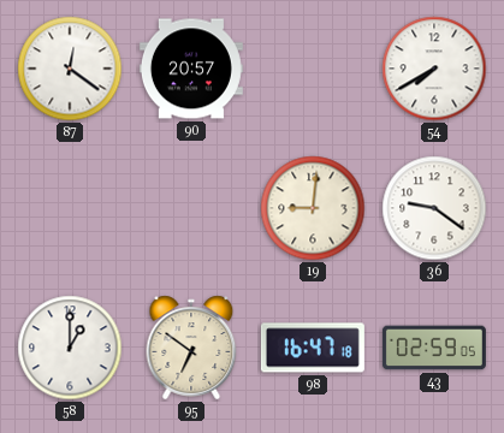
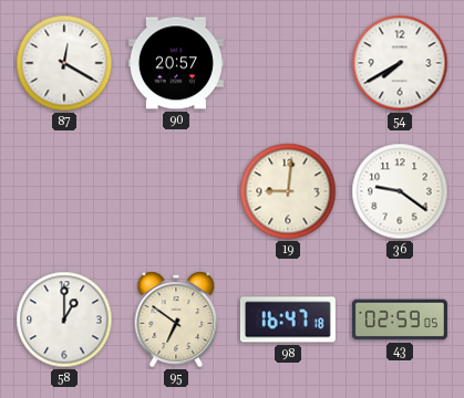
87: 12:21 -> 12:20
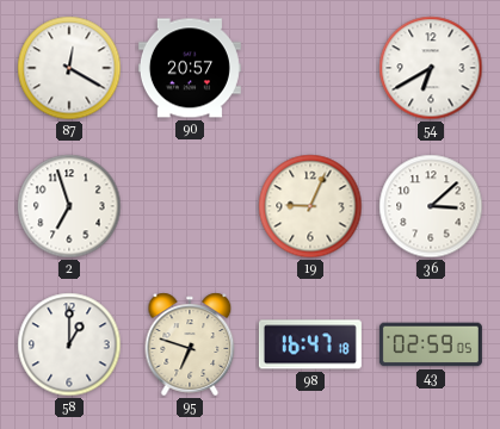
54: 7:40 -> 6:40
2: none -> 6:57
19: 9:01 -> 9:04
36: 9:21 -> 3:08
95: 6:51 -> 6:48
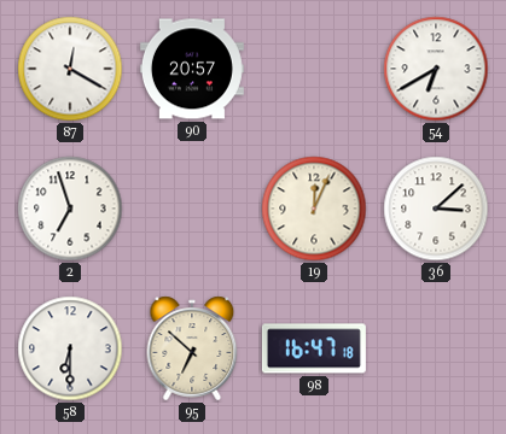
19: 9:04 -> 12:04
58: 1:00 -> 6:30
95: 6:48 -> 6:52
43: 02:59 -> none
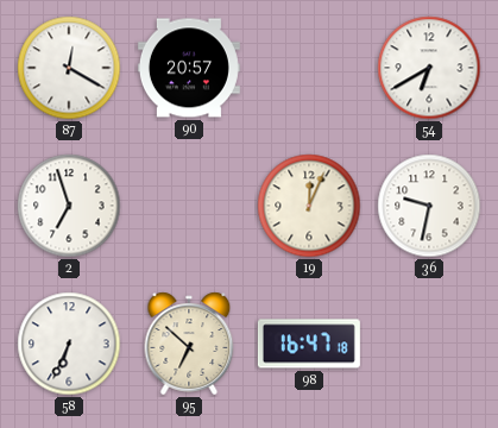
36: 3:08 -> 9:32
58: 6:30 -> 6:34
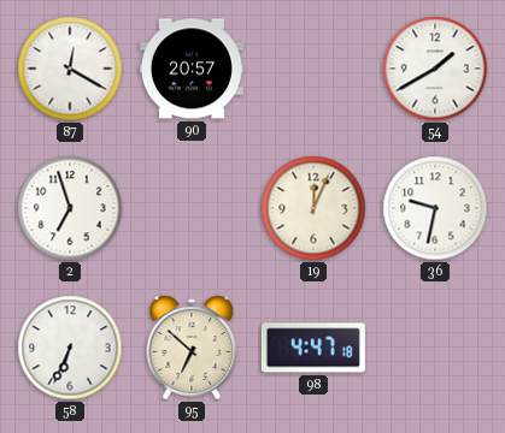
54: 6:40 -> 1:40
98: 16:47 -> 4:47
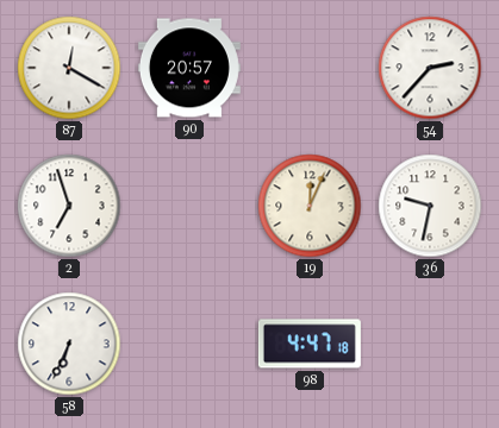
54: 1:40 -> 2:37
95: 6:52 -> none
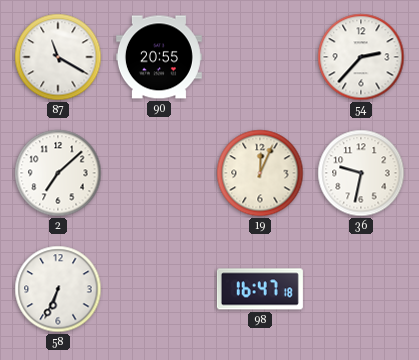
87: 12:20 -> 11:20
90: 20:57 -> 20:55
2: 6:57 -> 7:08
98: 4:47 -> 16:47
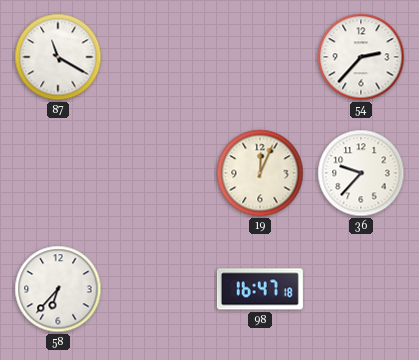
90: 20:55 -> none
2: 7:08 -> none
36: 9:32 -> 9:37
58: 6:34 -> 6:37
